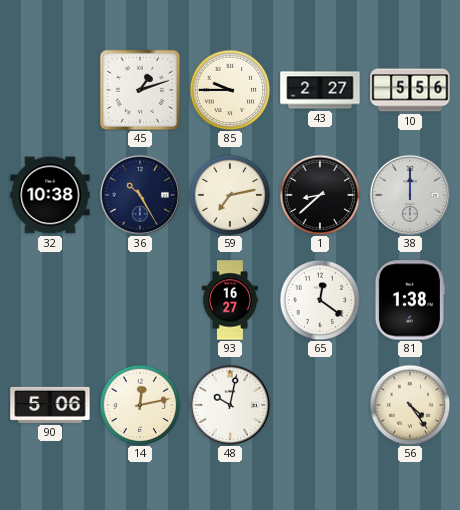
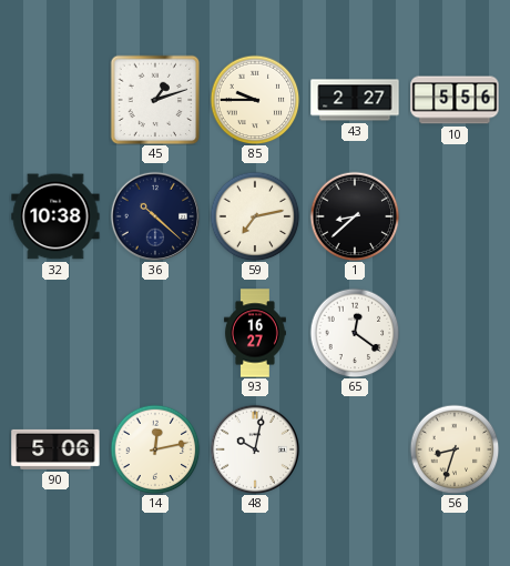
36: 10:25 -> 10:22
38: 12:00 -> none
81: 1:38 -> none
56: 4:24 -> 8:33
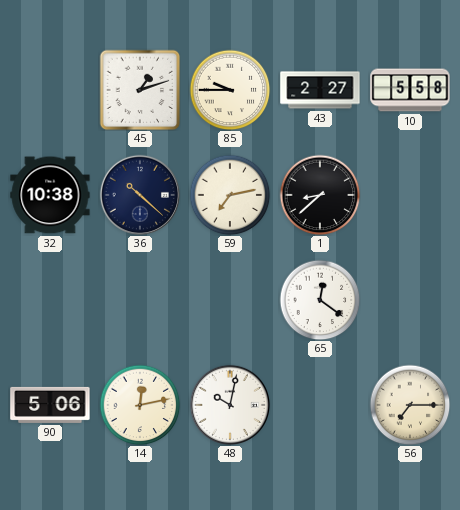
10: 5:56 -> 5:58
93: 16:27 -> none
56: 8:33 -> 7:15
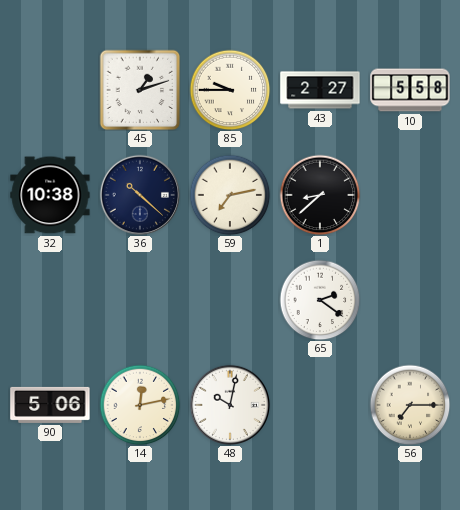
65: 12:21 -> 2:21
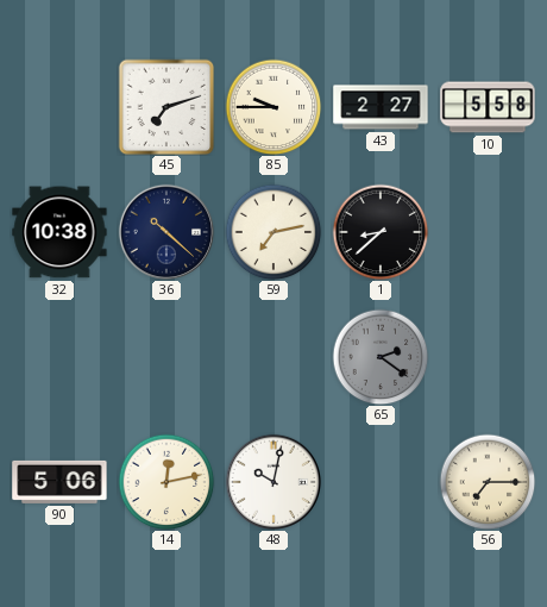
45: 1:12 -> 7:12
65 dial: white -> grey
